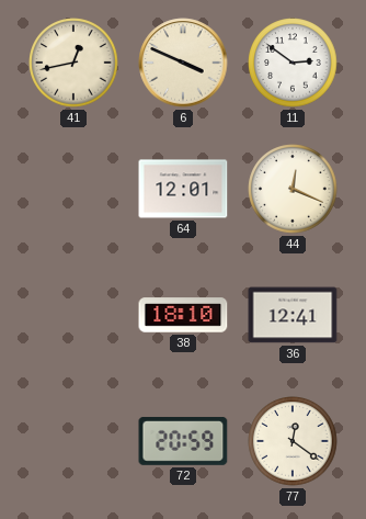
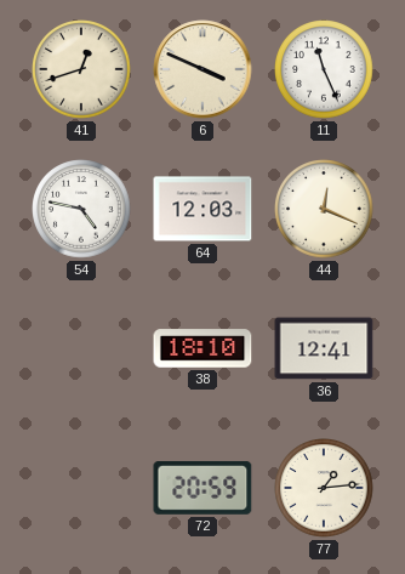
41: 12:43 -> 12:42
11: 2:51 -> 11:26
54: none -> 4:47
64: 12:01 -> 12:03
77: 12:21 -> 1:14
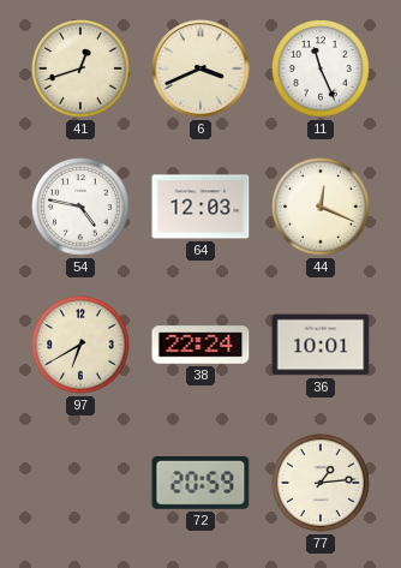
6: 3:49 -> 3:41
97: none -> 6:40
38: 18:10 -> 22:24
36: 12:41 -> 10:01
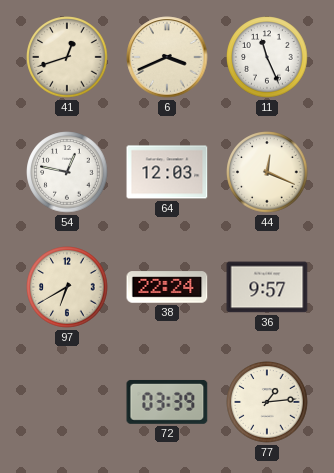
54: 4:47 -> 12:47
36: 10:01 -> 9:57
72: 20:59 -> 03:39
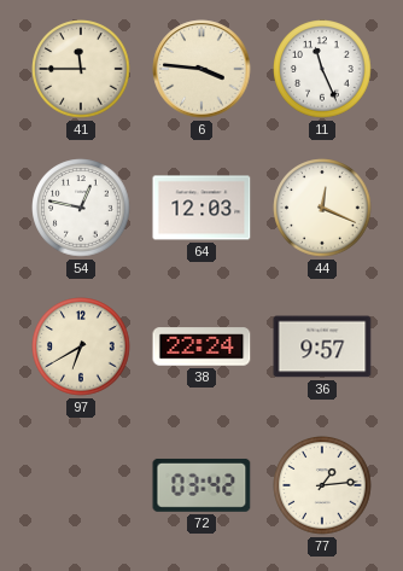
41: 12:42 -> 11:45
6: 3:41 -> 3:46
72: 03:39 -> 03:42
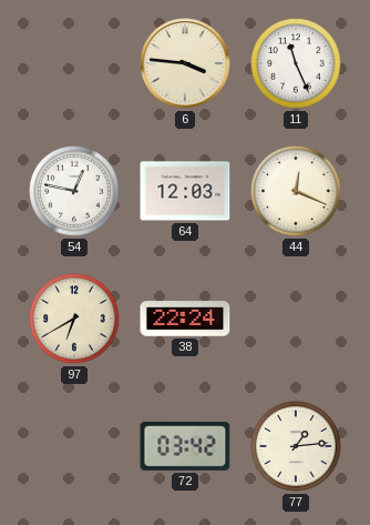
41: 11:45 -> none
36: 9:57 -> none
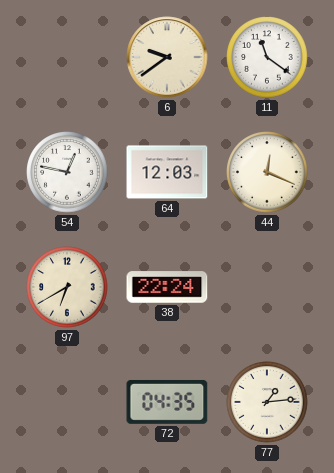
6: 3:46 -> 9:39
11: 11:26 -> 11:21
72: 03:42 -> 04:35
